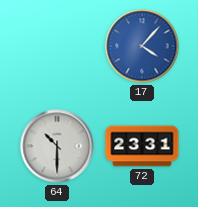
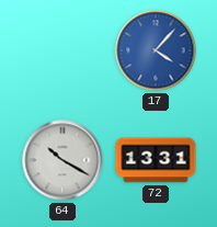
64: 10:30 -> 10:20
72: 23:31 -> 13:31
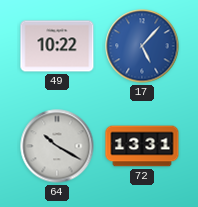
49: none -> 10:22
17: 4:07 -> 5:07
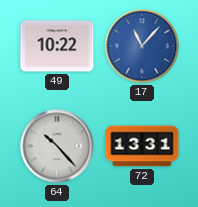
17: 5:07 -> 11:07
64: 10:20 -> 10:23
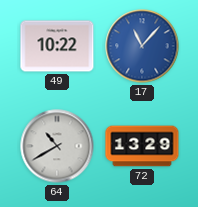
64: 10:23 -> 10:40
72: 13:31 -> 13:29
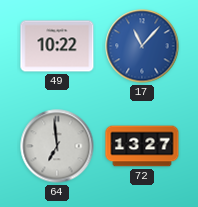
64: 10:40 -> 6:59
72: 13:29 -> 13:27
